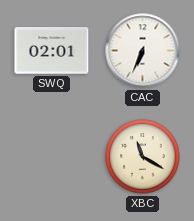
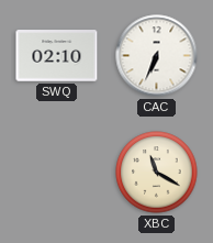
SWQ: 02:01 -> 02:10
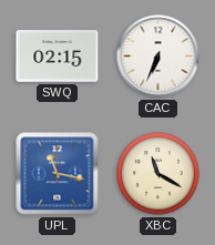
SWQ: 02:10 -> 02:15
UPL: none -> 11:17
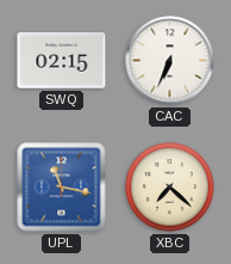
XBC: 11:20 -> 7:22
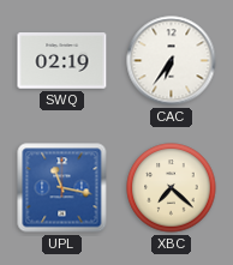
SWQ: 02:15 -> 02:19
CAC: 6:34 -> 6:36
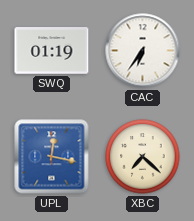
SWQ: 02:19 -> 01:19
UPL: 11:17 -> 12:17
